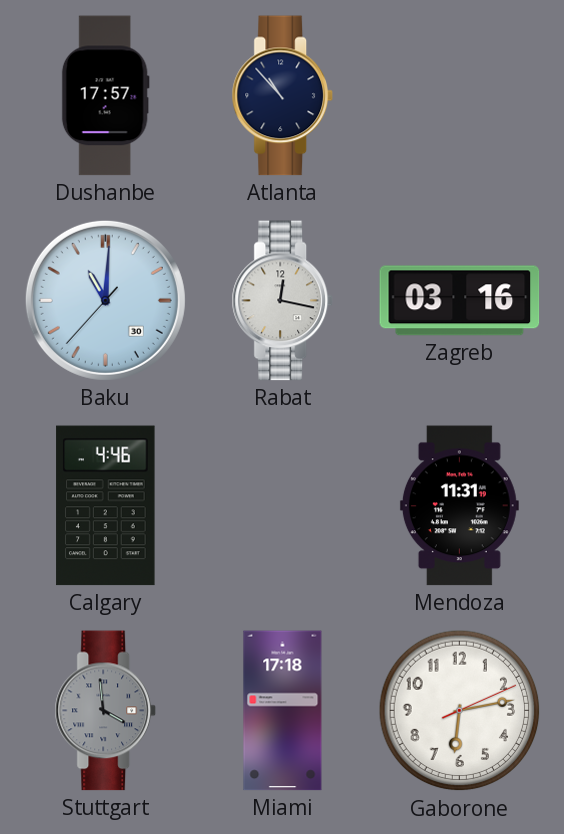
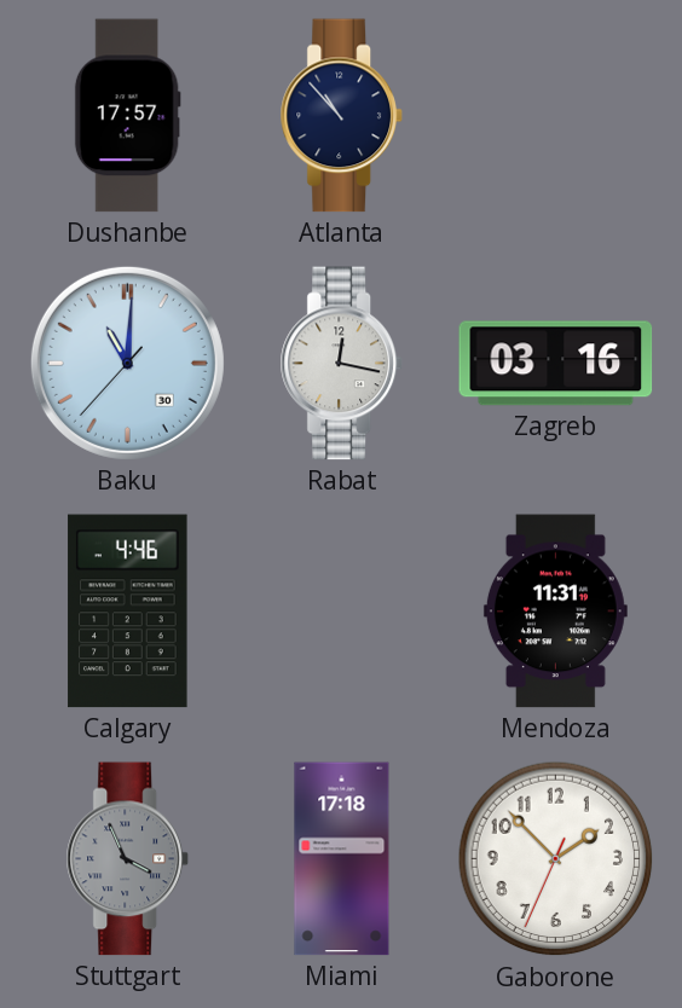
Stuttgart: 3:59 -> 3:56
Gaborone: 6:13 -> 1:52
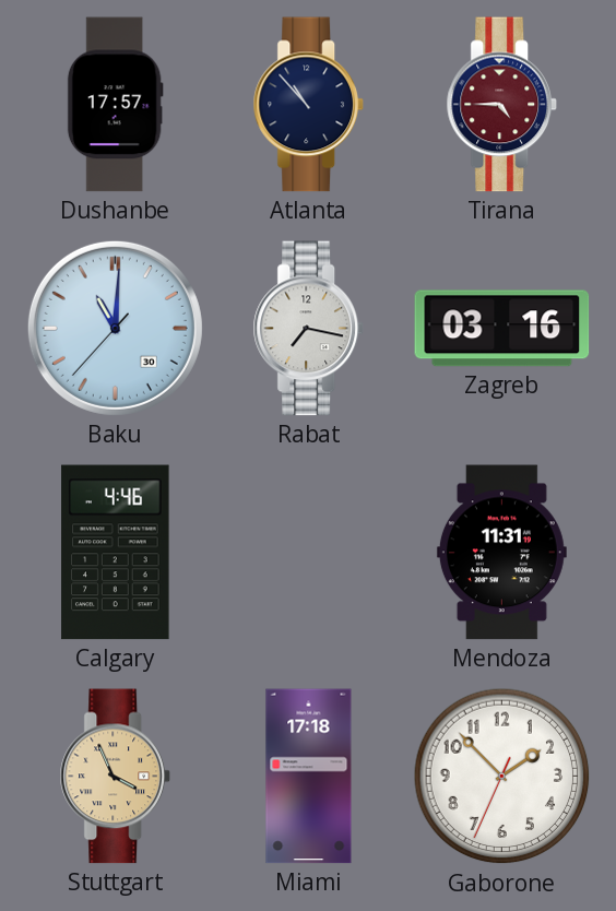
Tirana: none -> 4:45
Rabat: 12:17 -> 7:17
Stuttgart dial: grey -> champagne
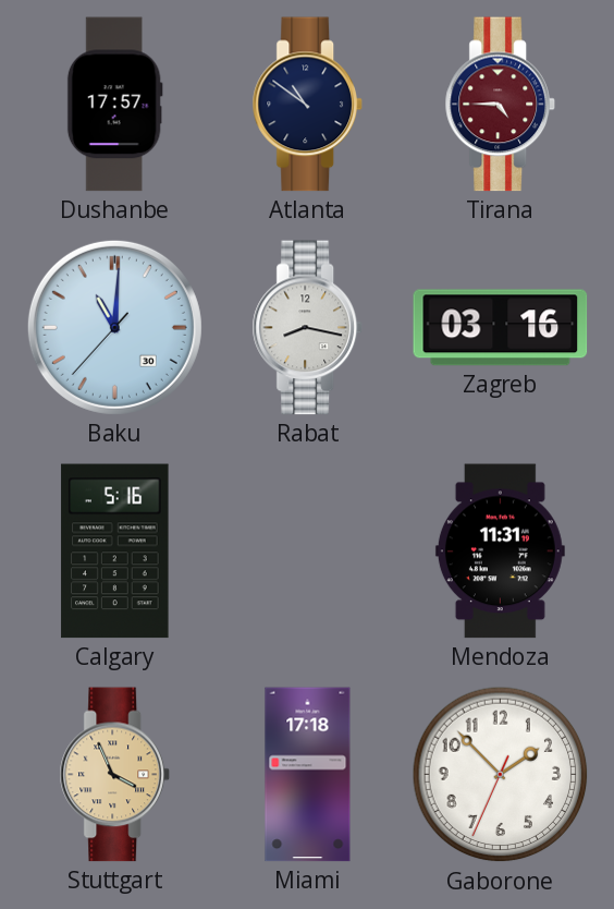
Atlanta: 10:53 -> 10:51
Rabat: 7:17 -> 8:17
Calgary: 4:46 -> 5:16
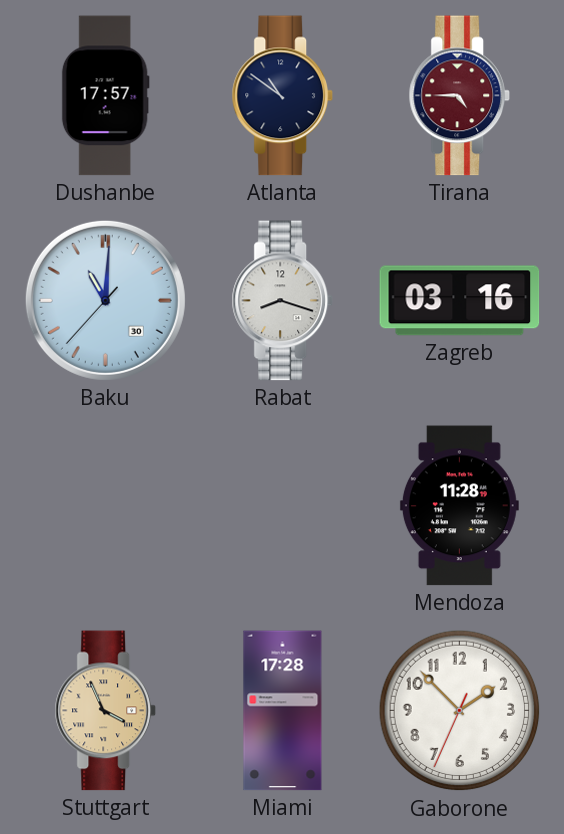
Rabat: 8:17 -> 8:18
Calgary: 5:16 -> none
Mendoza: 11:31 -> 11:28
Miami: 17:18 -> 17:28
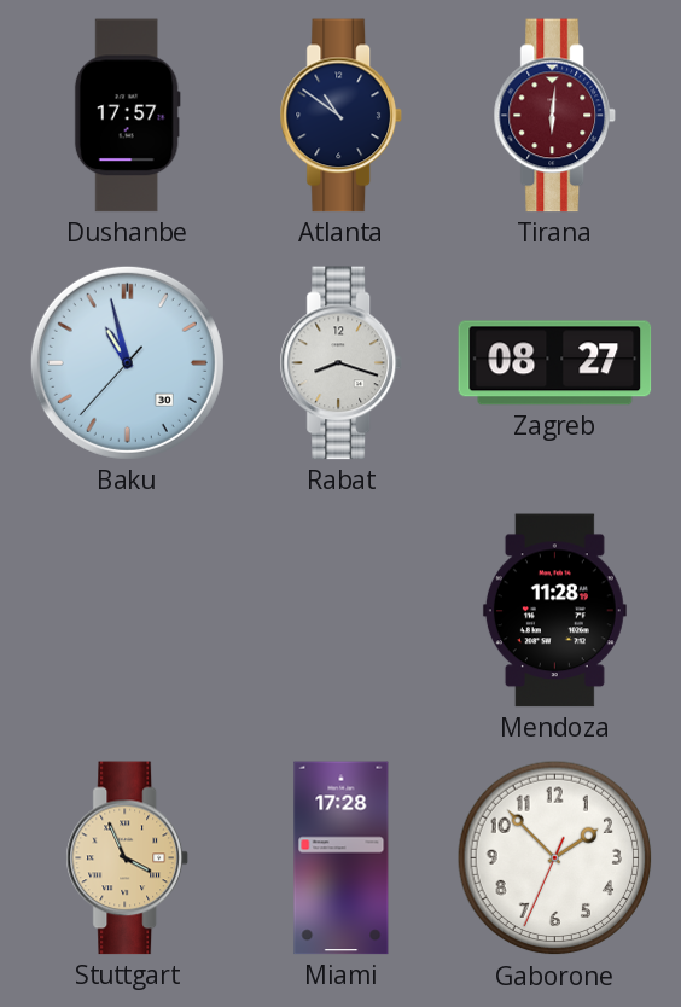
Tirana: 4:45 -> 6:01
Baku: 11:00 -> 10:57
Zagreb: 03:16 -> 08:27
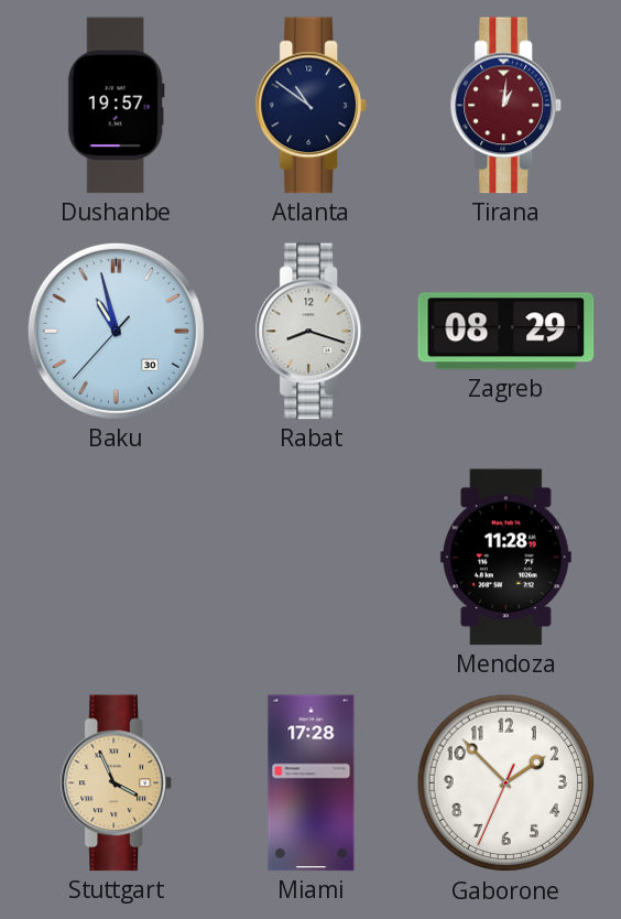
Dushanbe: 17:57 -> 19:57
Tirana: 6:01 -> 1:01
Zagreb: 08:27 -> 08:29
